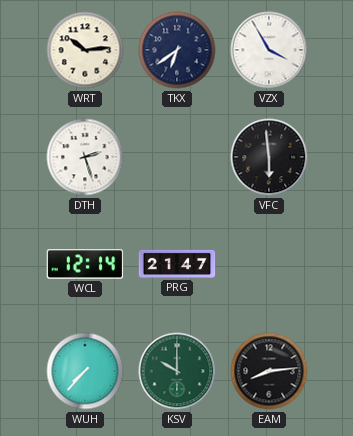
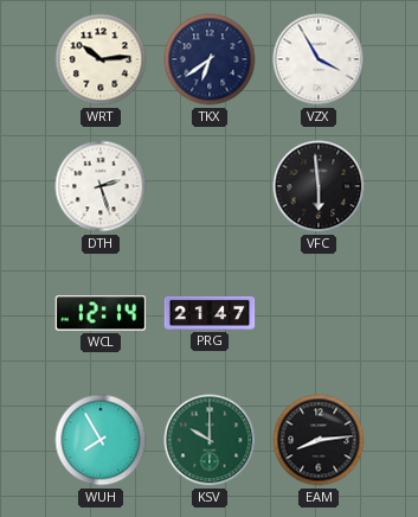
WUH: 7:37 -> 7:55
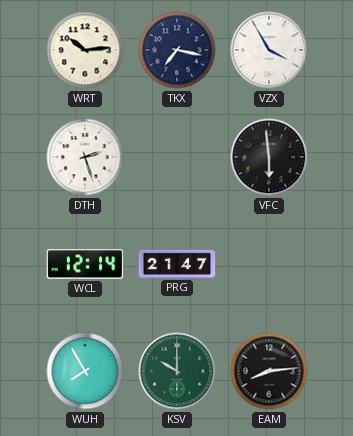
TKX: 6:39 -> 7:17
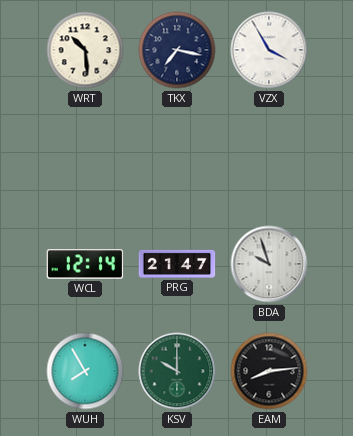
WRT: 10:14 -> 10:29
DTH: 2:27 -> none
VFC: 5:59 -> none
BDA: none -> 9:57
